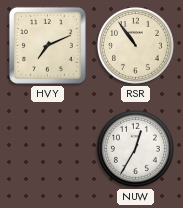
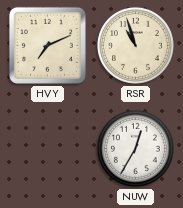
RSR: 10:54 -> 10:57
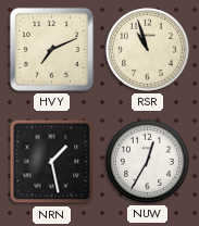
NRN: none -> 1:28
